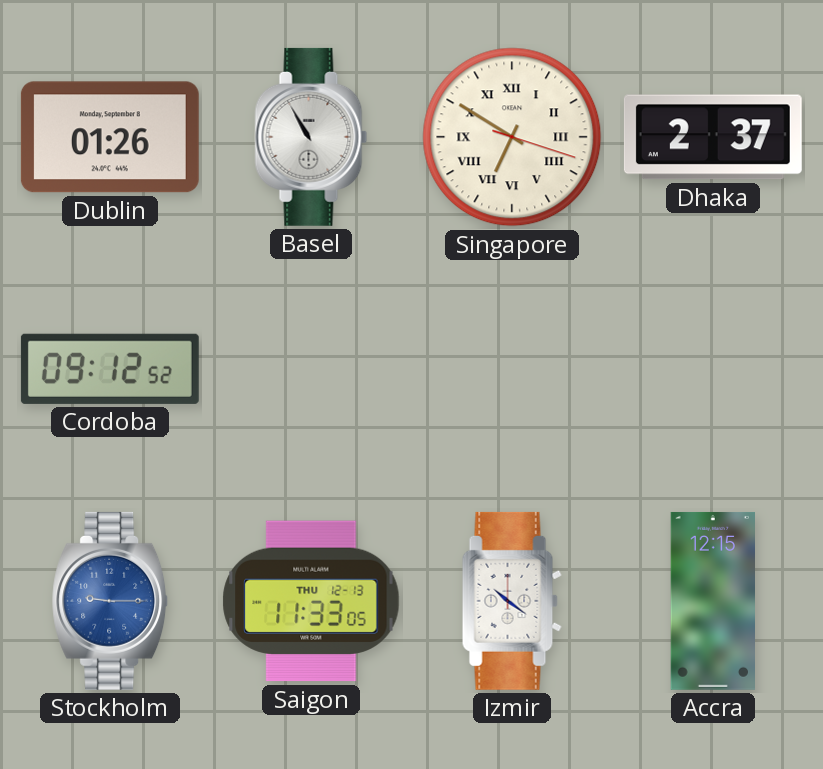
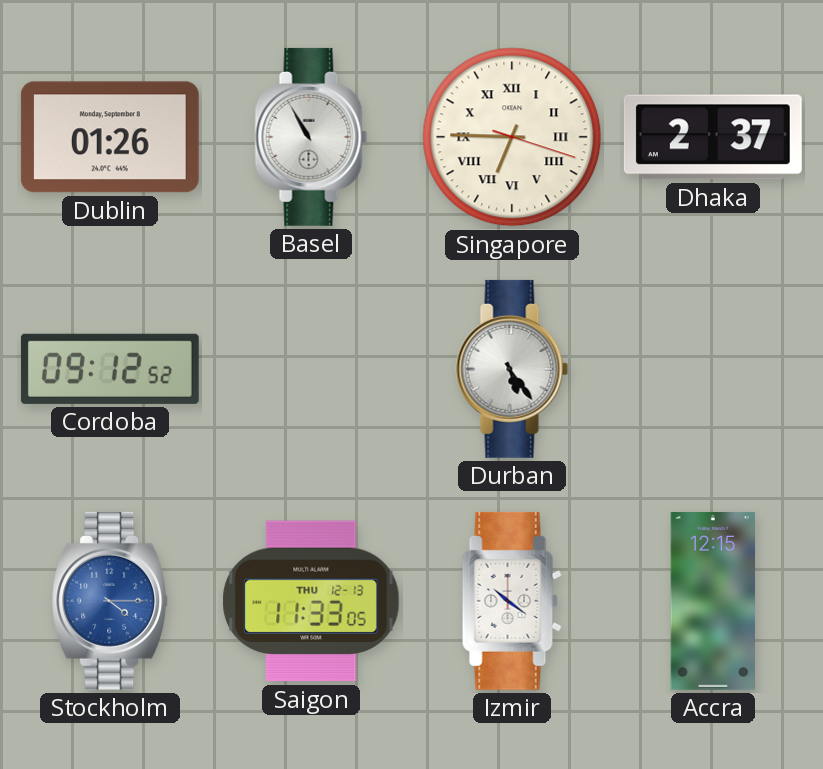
Singapore: 6:50 -> 6:45
Durban: none -> 5:24
Stockholm: 9:15 -> 4:15
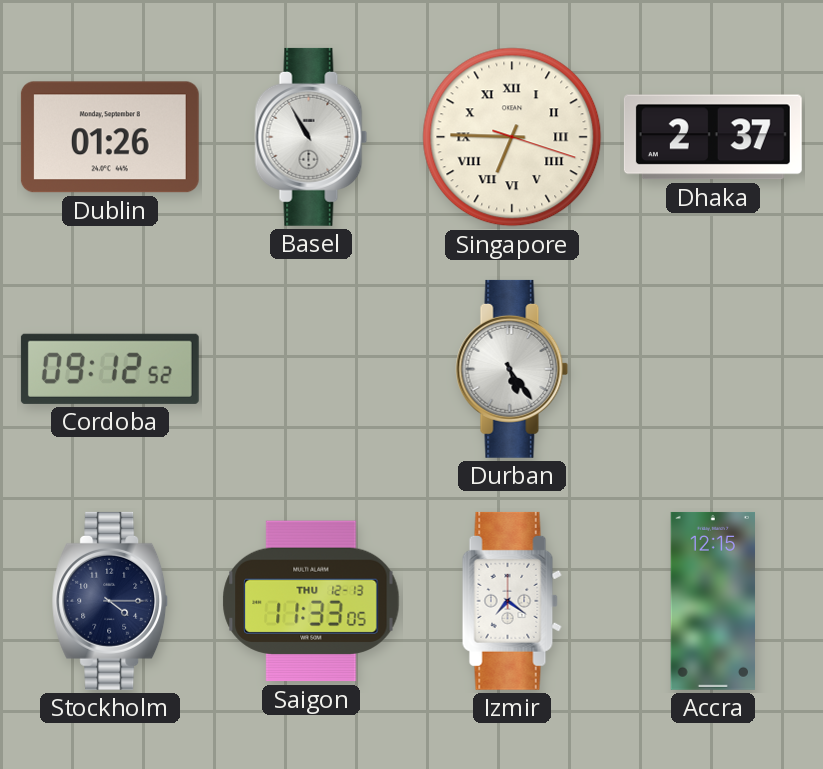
Stockholm dial: blue -> navy
Izmir: 10:21 -> 7:21
